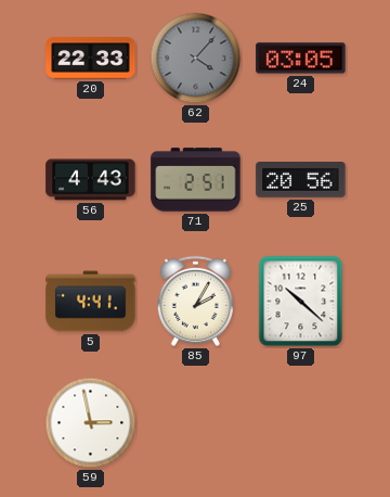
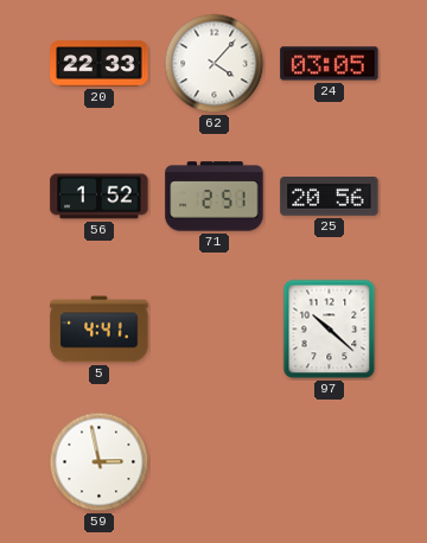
62 dial: grey -> white
56: 4:43 -> 1:52
85: 2:05 -> none
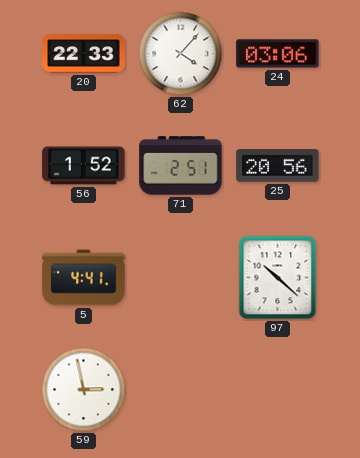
24: 03:05 -> 03:06
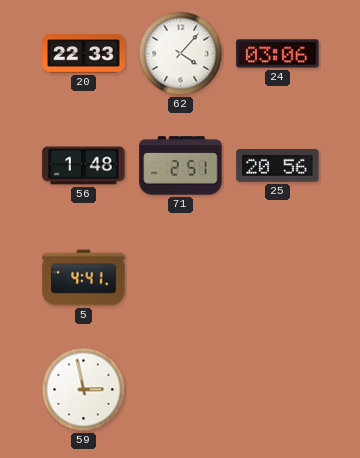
56: 1:52 -> 1:48
97: 10:22 -> none
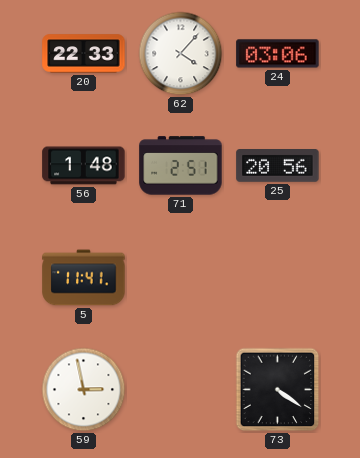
5: 4:41 -> 11:41
73: none -> 4:21
